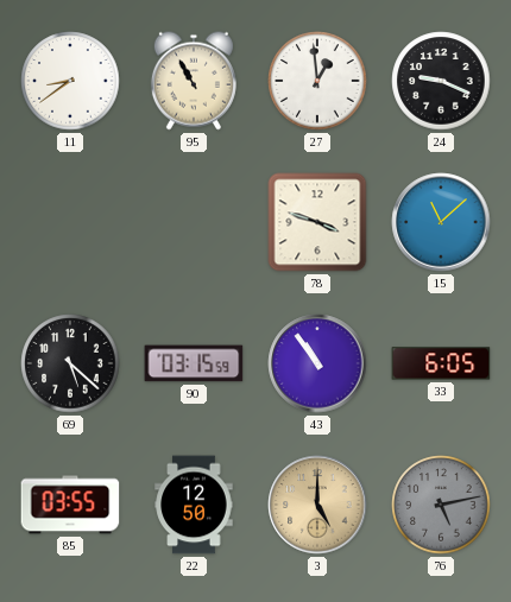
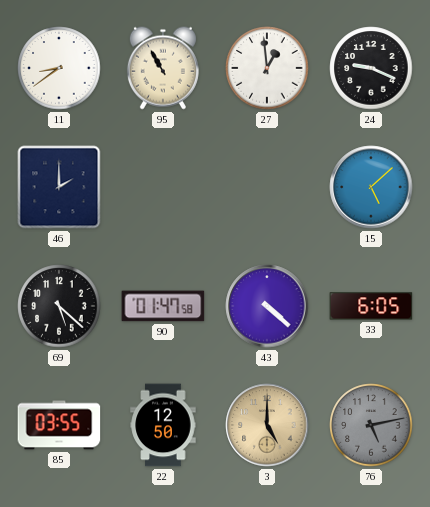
46: none -> 2:00
78: 3:48 -> none
15: 11:08 -> 5:08
90: 03:15 -> 01:47
43: 10:54 -> 4:22
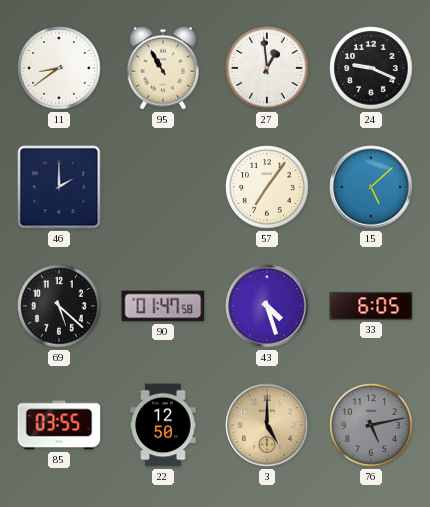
57: none -> 7:06
43: 4:22 -> 4:27
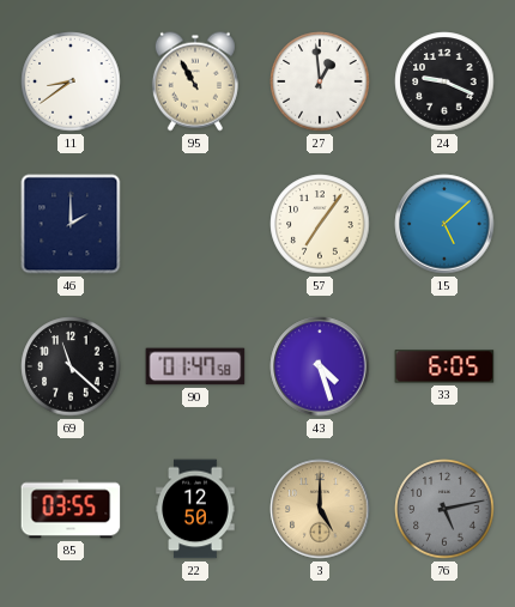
69: 5:22 -> 11:22
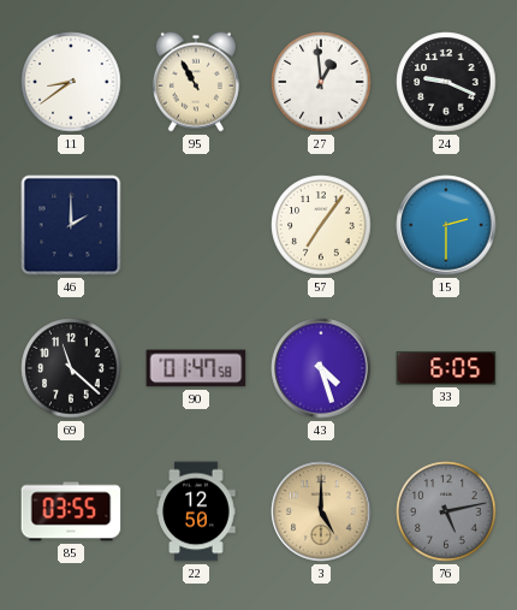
15: 5:08 -> 2:30
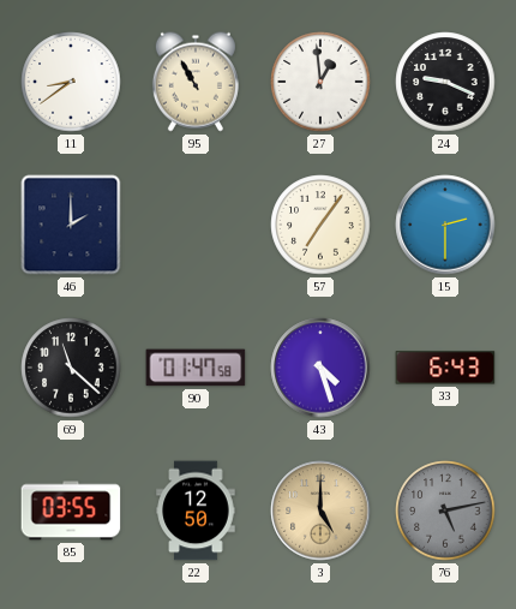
33: 6:05 -> 6:43
